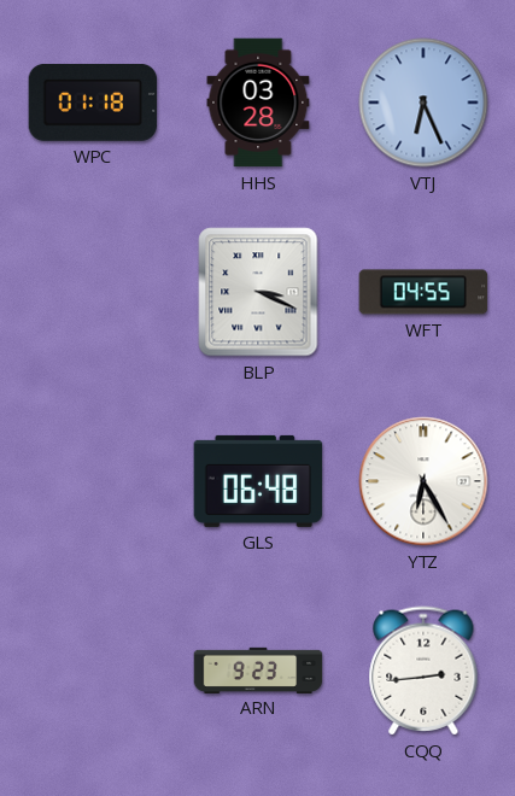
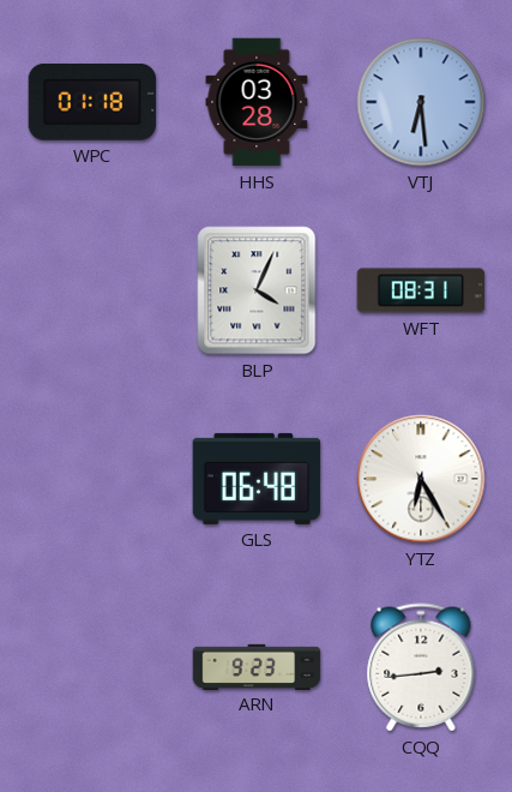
VTJ: 6:26 -> 6:29
BLP: 3:19 -> 4:04
WFT: 04:55 -> 08:31
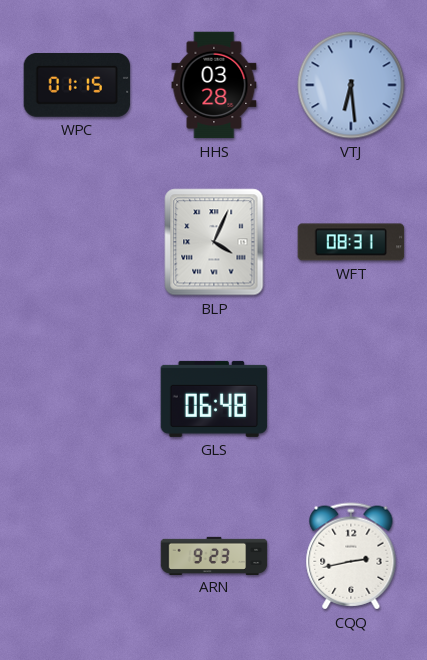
WPC: 01:18 -> 01:15
YTZ: 6:25 -> none
CQQ: 2:44 -> 2:43
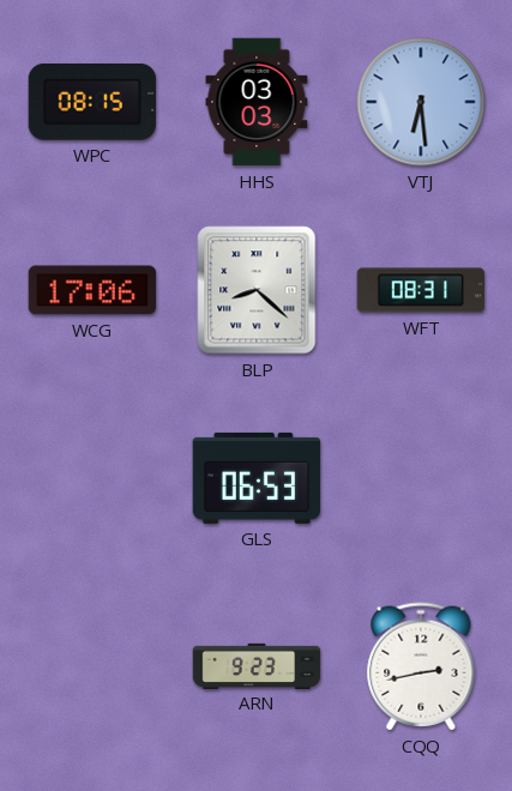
WPC: 01:15 -> 08:15
HHS: 03:28 -> 03:03
WCG: none -> 17:06
BLP: 4:04 -> 8:22
GLS: 06:48 -> 06:53
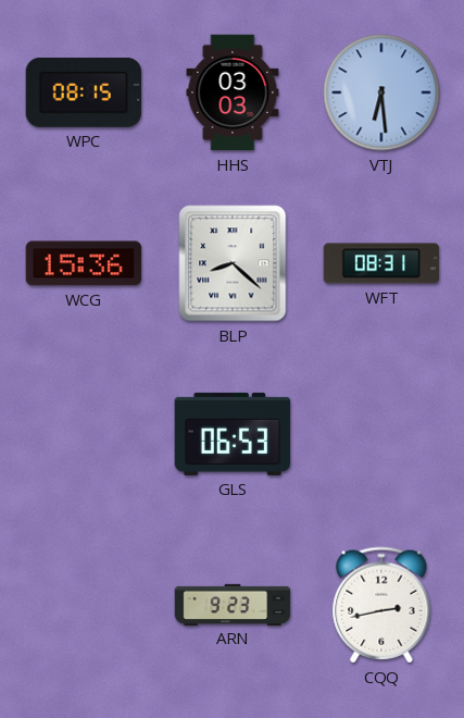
WCG: 17:06 -> 15:36
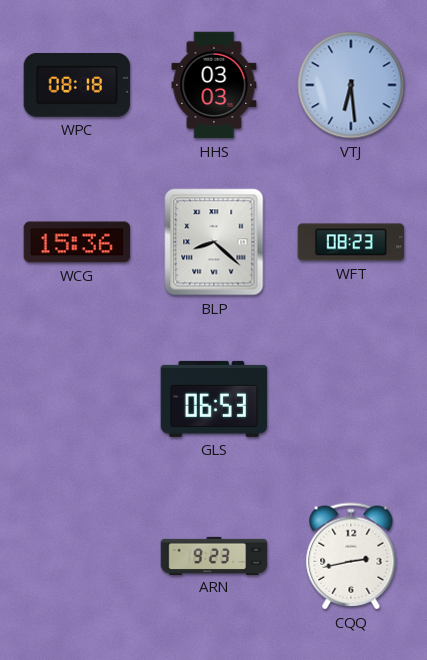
WPC: 08:15 -> 08:18
WFT: 08:31 -> 08:23
